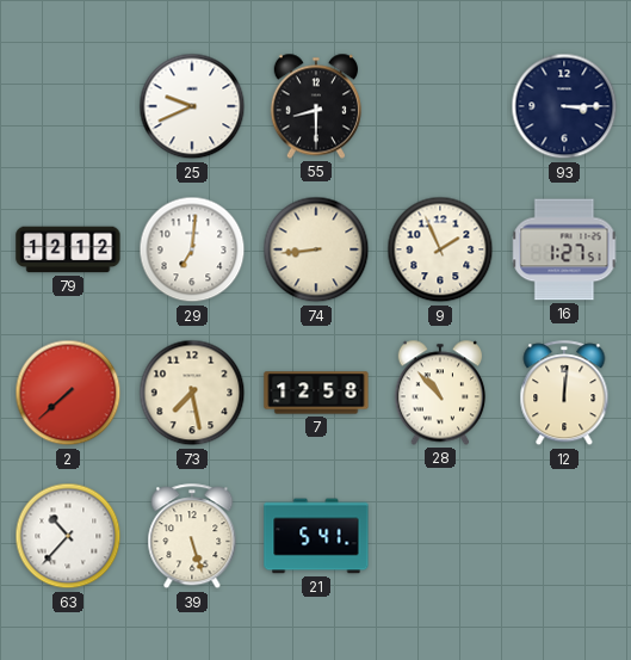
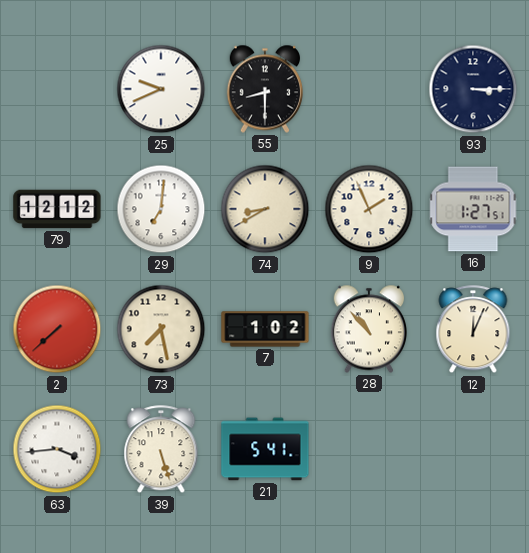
74: 8:44 -> 8:40
7: 12:58 -> 1:02
12: 12:01 -> 12:04
63: 10:37 -> 3:44
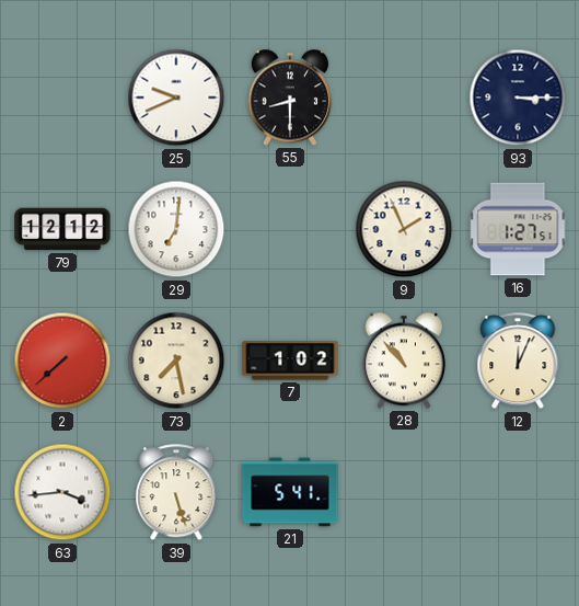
74: 8:40 -> none
